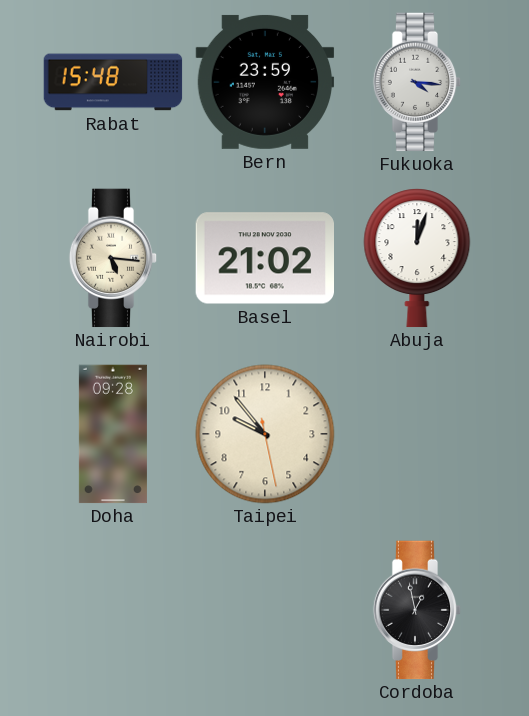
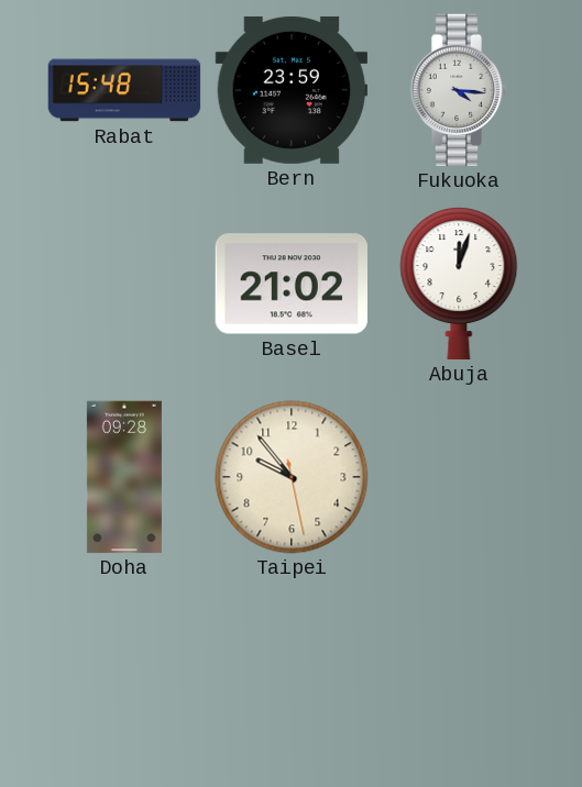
Nairobi: 5:16 -> none
Cordoba: 12:58 -> none
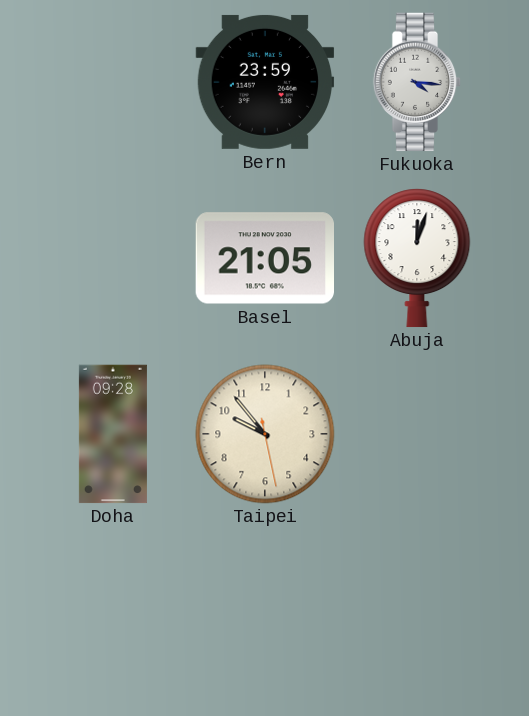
Rabat: 15:48 -> none
Basel: 21:02 -> 21:05
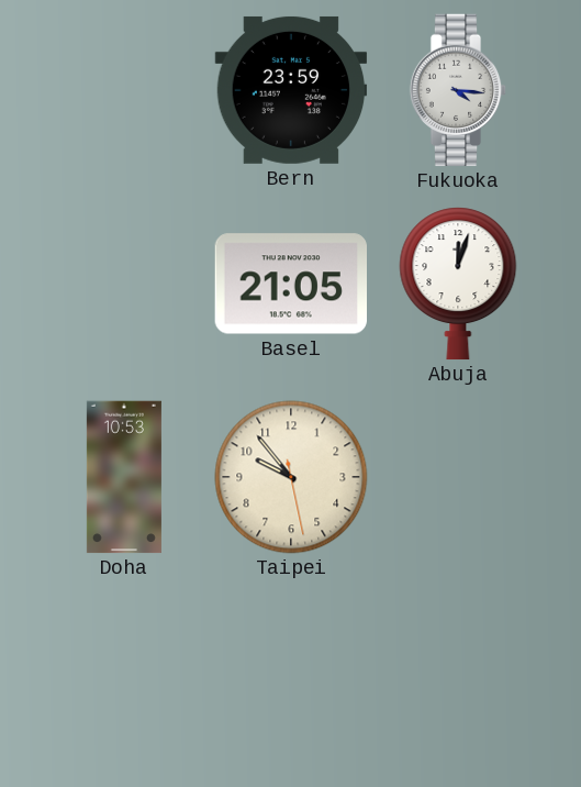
Doha: 09:28 -> 10:53
